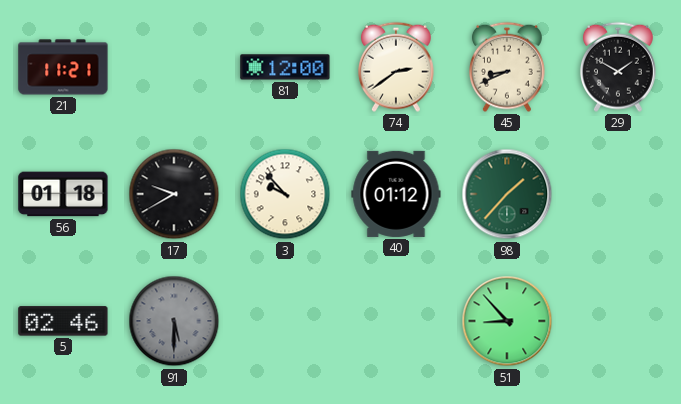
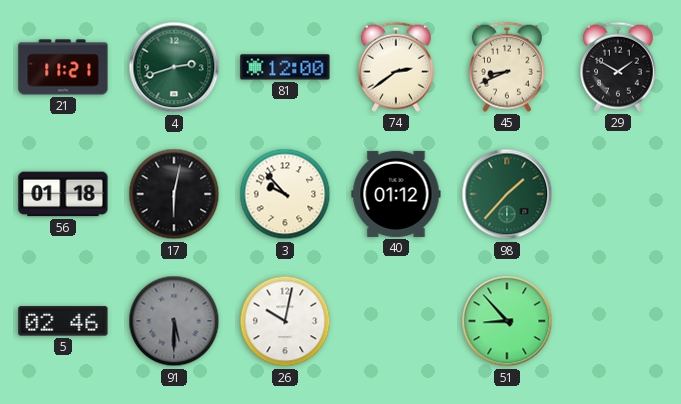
4: none -> 2:42
17: 9:40 -> 6:02
26: none -> 10:02
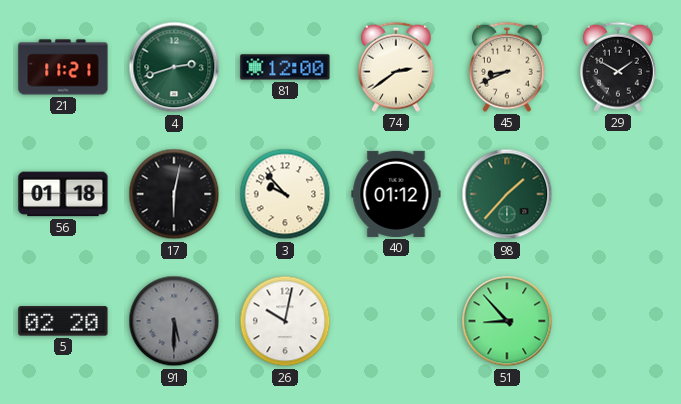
5: 02:46 -> 02:20
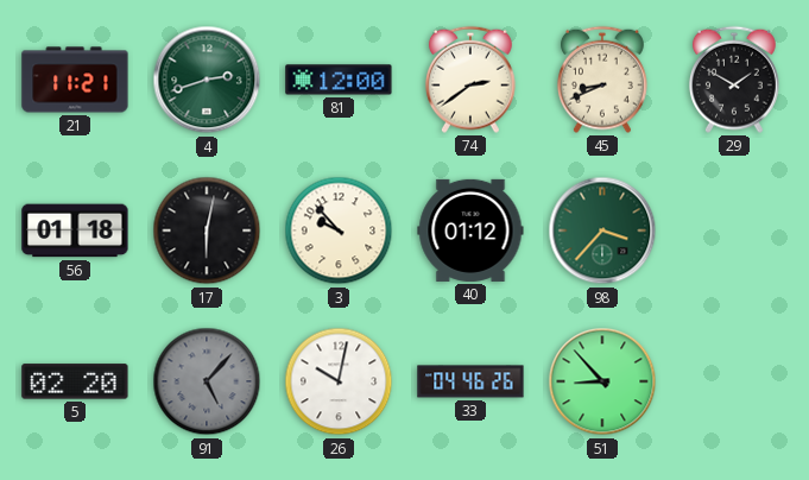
98: 1:37 -> 3:37
91: 5:30 -> 5:07
33: none -> 04:46
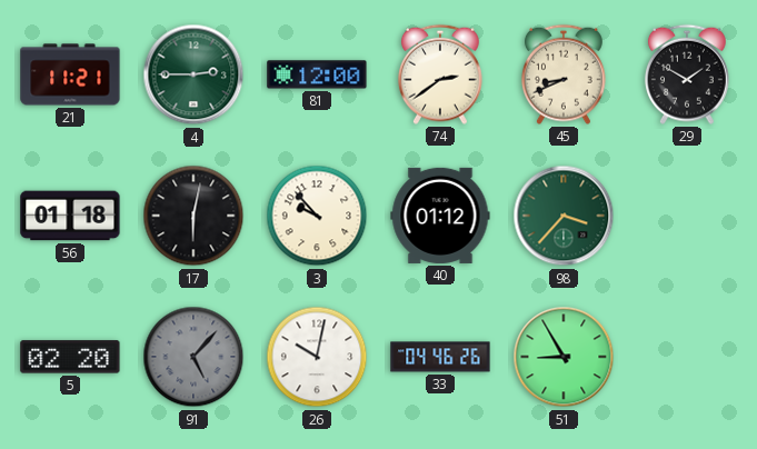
4: 2:42 -> 2:45
51: 8:53 -> 8:55
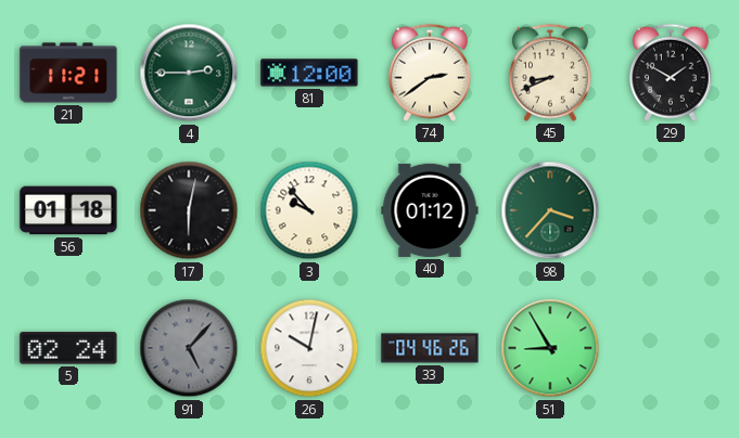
5: 02:20 -> 02:24
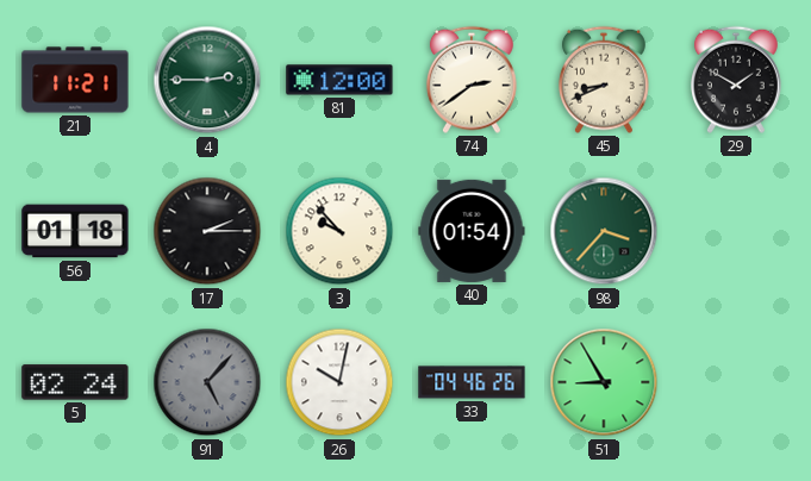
17: 6:02 -> 2:15
40: 01:12 -> 01:54
